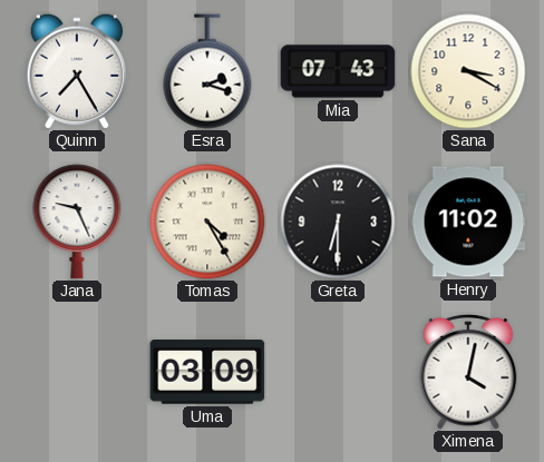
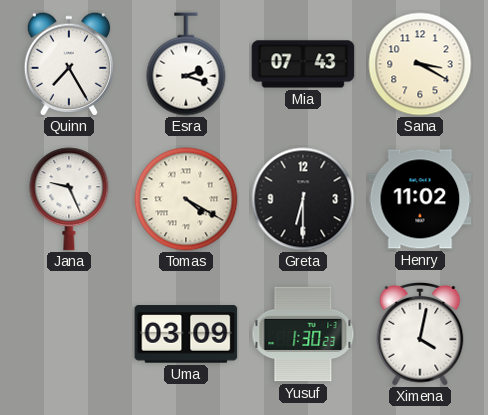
Tomas: 4:25 -> 4:20
Yusuf: none -> 1:30
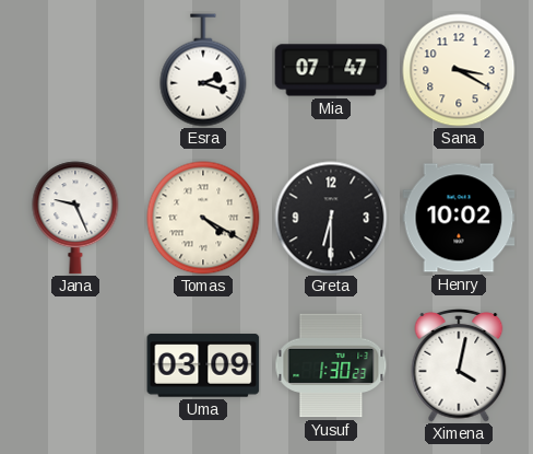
Quinn: 7:25 -> none
Mia: 07:43 -> 07:47
Henry: 11:02 -> 10:02
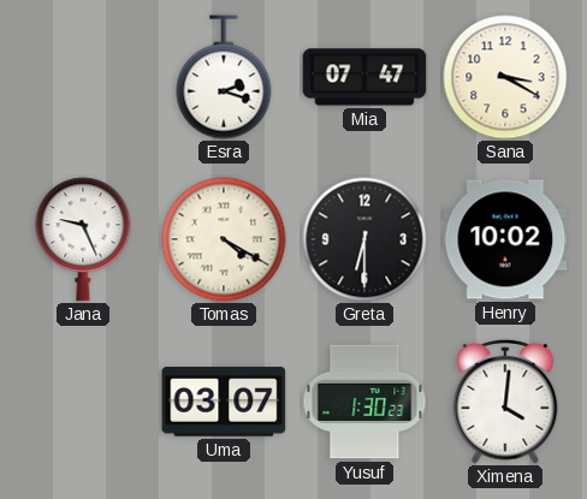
Uma: 03:09 -> 03:07
Ximena: 4:02 -> 4:01
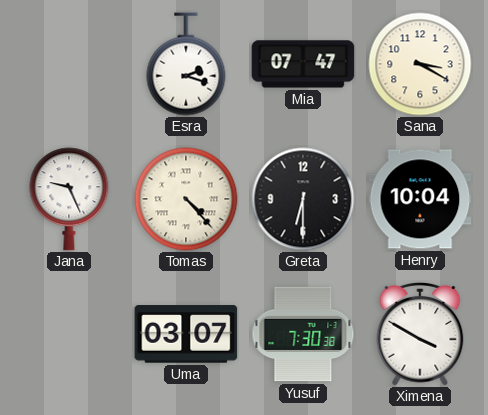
Tomas: 4:20 -> 4:23
Henry: 10:02 -> 10:04
Yusuf: 1:30 -> 7:30
Ximena: 4:01 -> 3:50
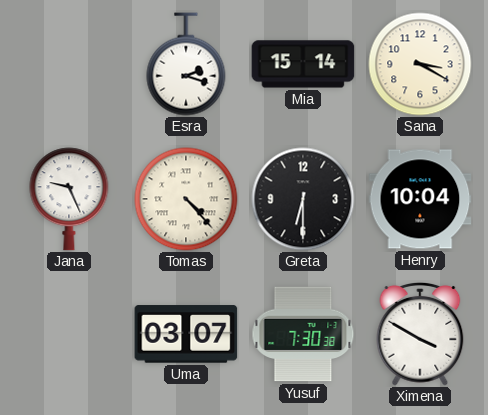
Mia: 07:47 -> 15:14
